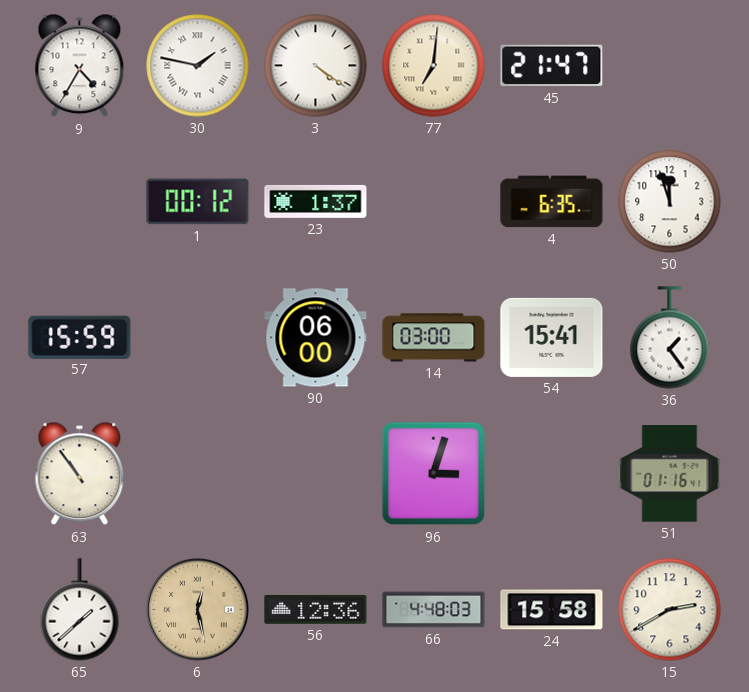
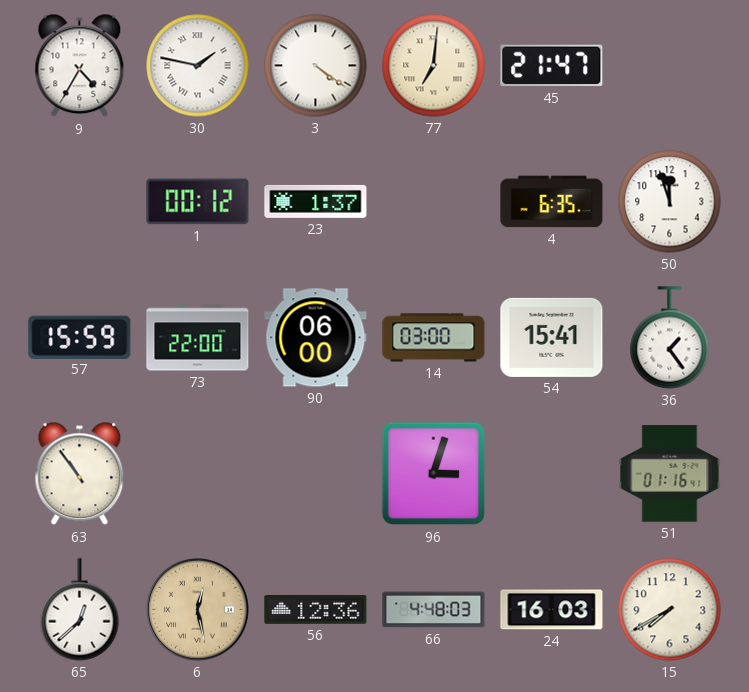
73: none -> 22:00
65: 1:38 -> 12:38
24: 15:58 -> 16:03
15: 2:40 -> 7:40
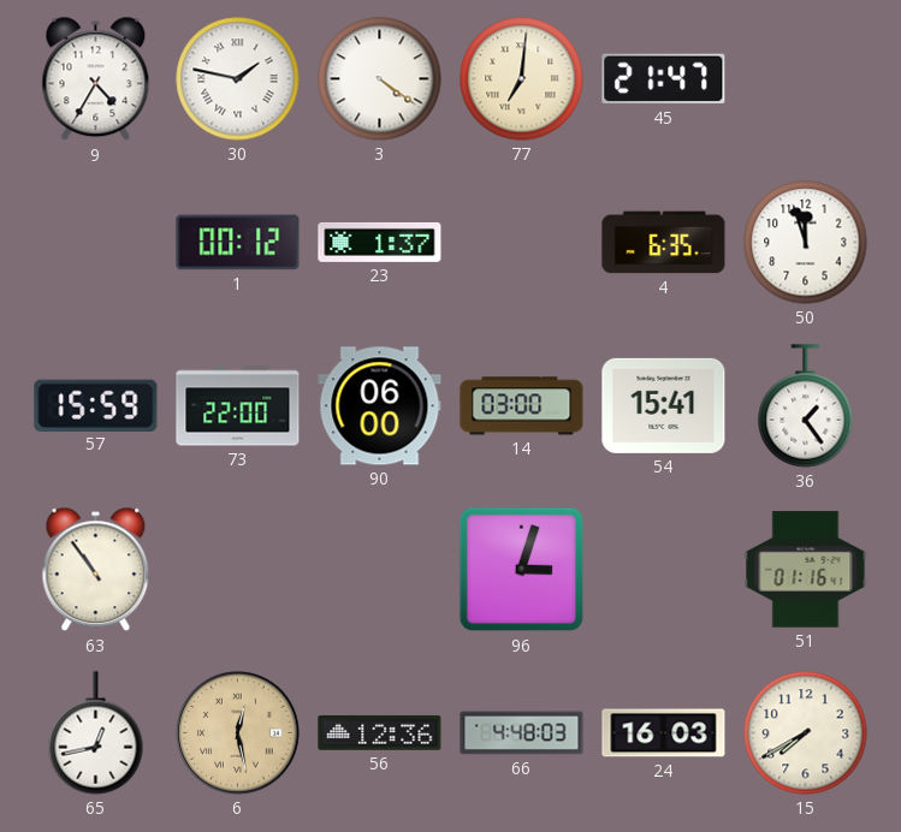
65: 12:38 -> 12:43
